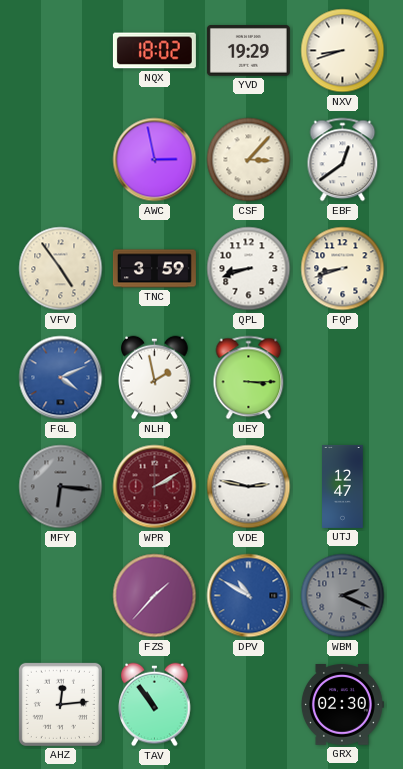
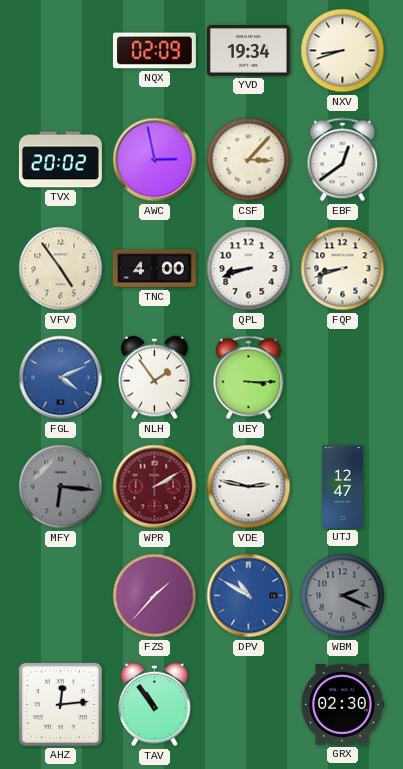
NQX: 18:02 -> 02:09
YVD: 19:29 -> 19:34
TVX: none -> 20:02
TNC: 3:59 -> 4:00
NLH: 1:58 -> 1:54
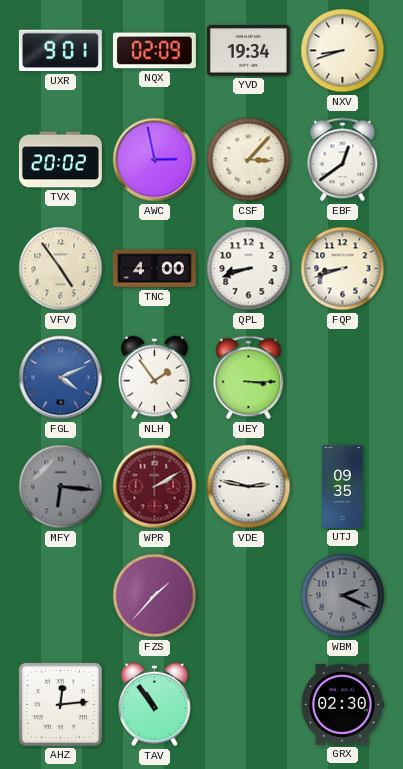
UXR: none -> 9:01
UTJ: 12:47 -> 09:35
DPV: 10:50 -> none
